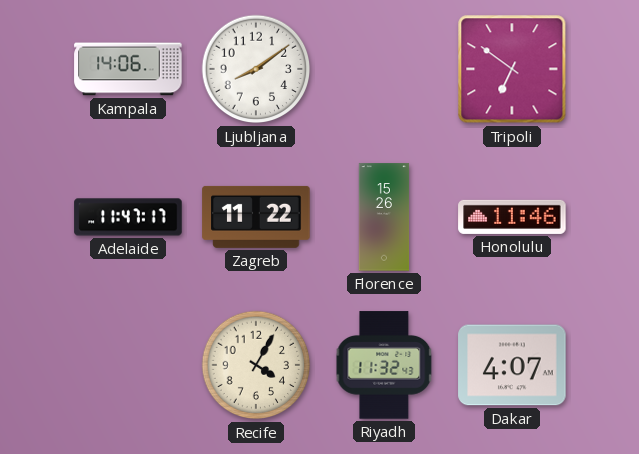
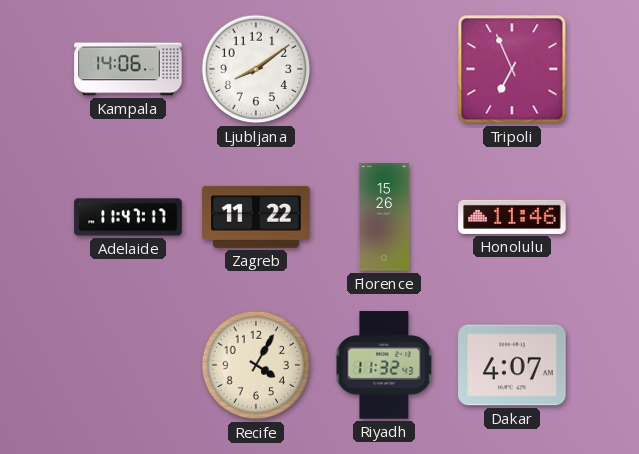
Tripoli: 6:51 -> 6:56
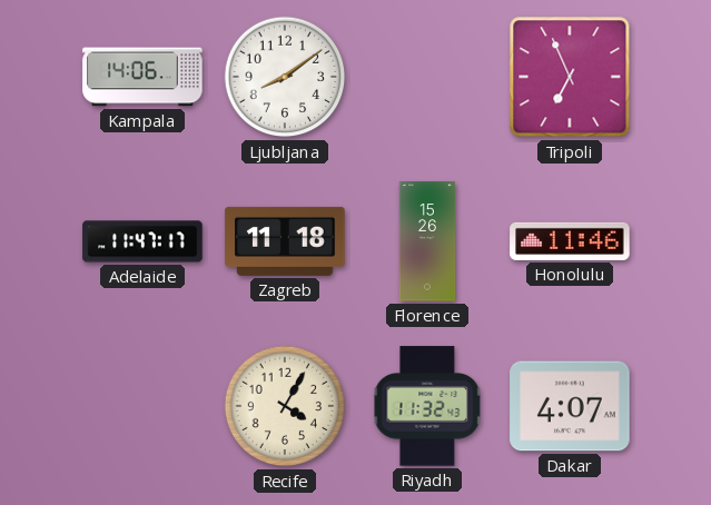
Zagreb: 11:22 -> 11:18
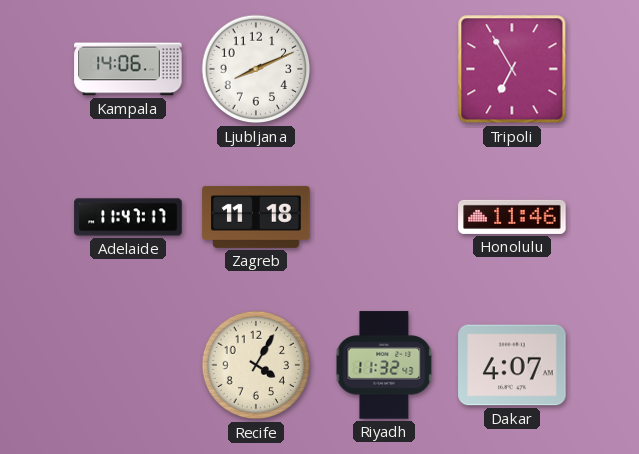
Ljubljana: 8:09 -> 8:11
Tripoli: 6:56 -> 6:55
Florence: 15:26 -> none
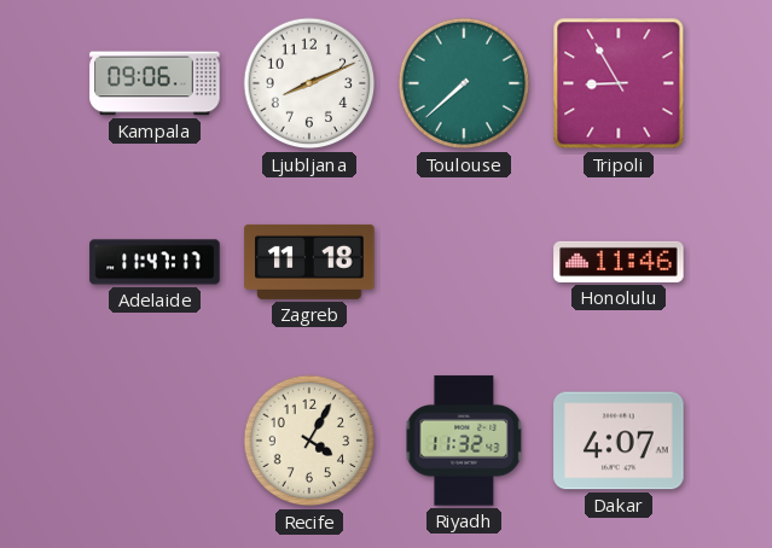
Kampala: 14:06 -> 09:06
Toulouse: none -> 7:38
Tripoli: 6:55 -> 8:55
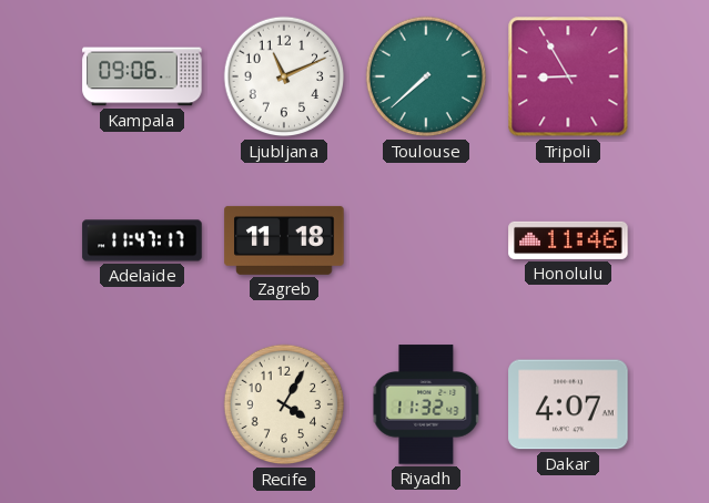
Ljubljana: 8:11 -> 11:11
